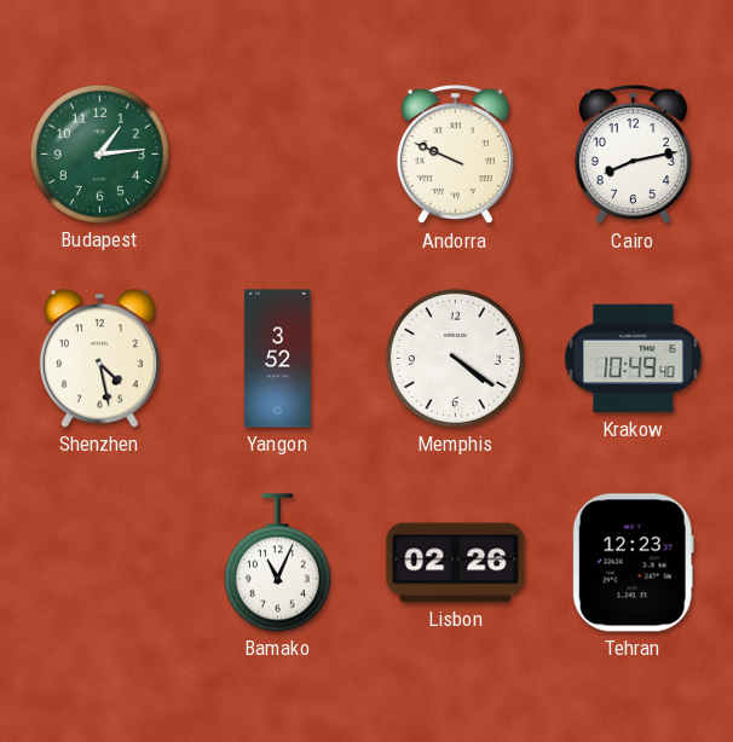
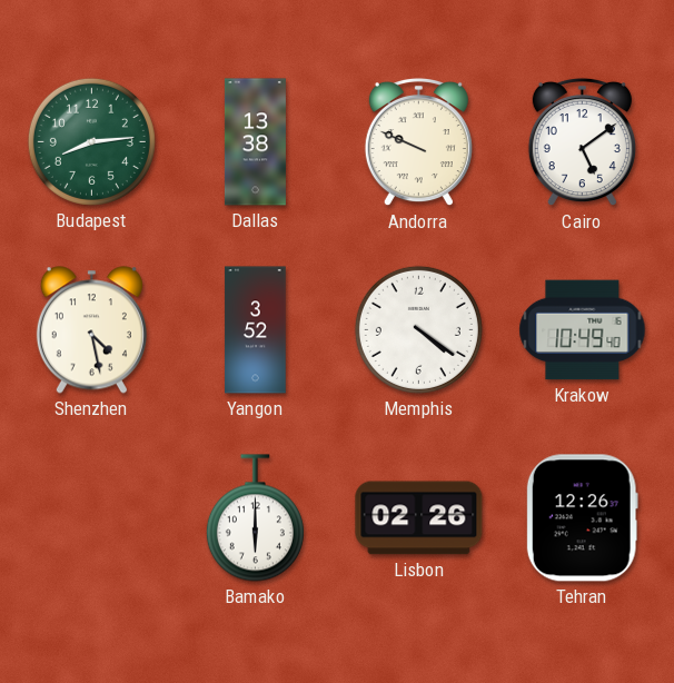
Budapest: 1:14 -> 8:14
Dallas: none -> 13:38
Cairo: 8:13 -> 5:09
Bamako: 11:04 -> 6:00
Tehran: 12:23 -> 12:26
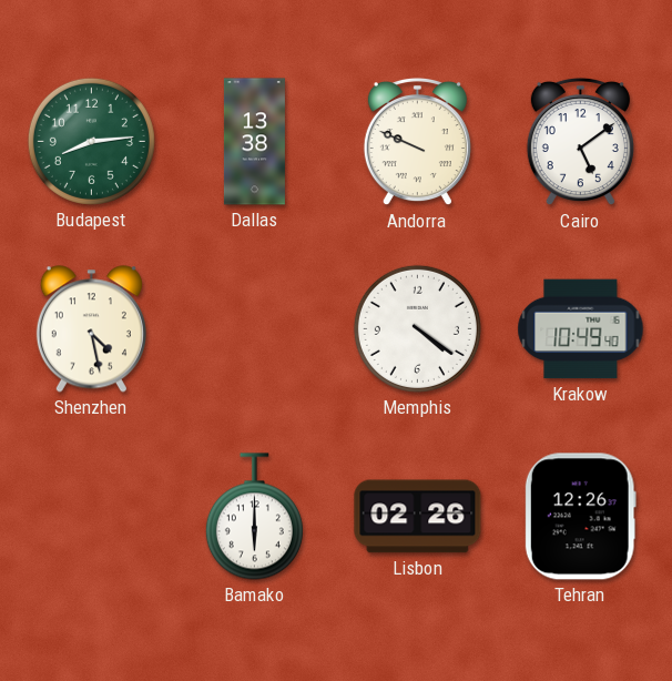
Yangon: 3:52 -> none
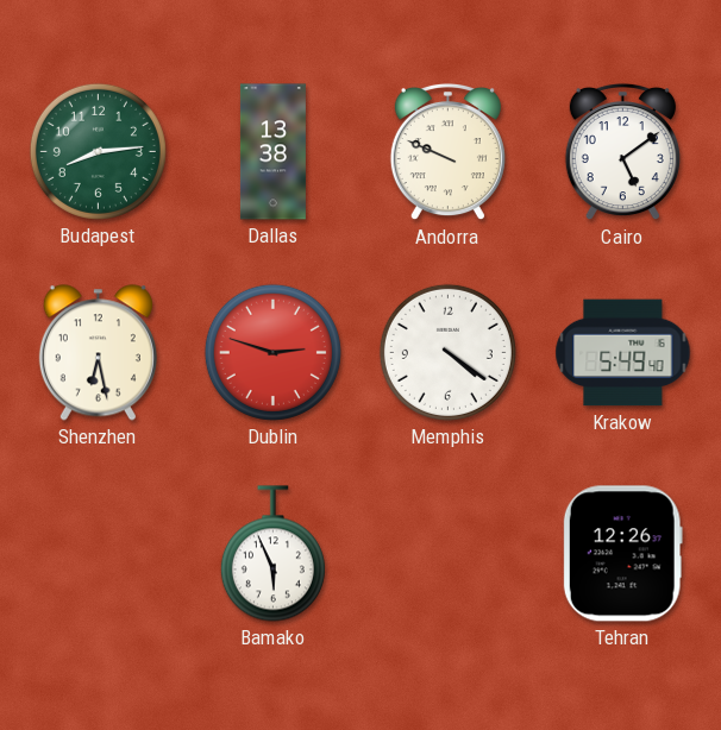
Shenzhen: 4:28 -> 6:28
Dublin: none -> 2:48
Krakow: 10:49 -> 5:49
Bamako: 6:00 -> 5:56
Lisbon: 02:26 -> none
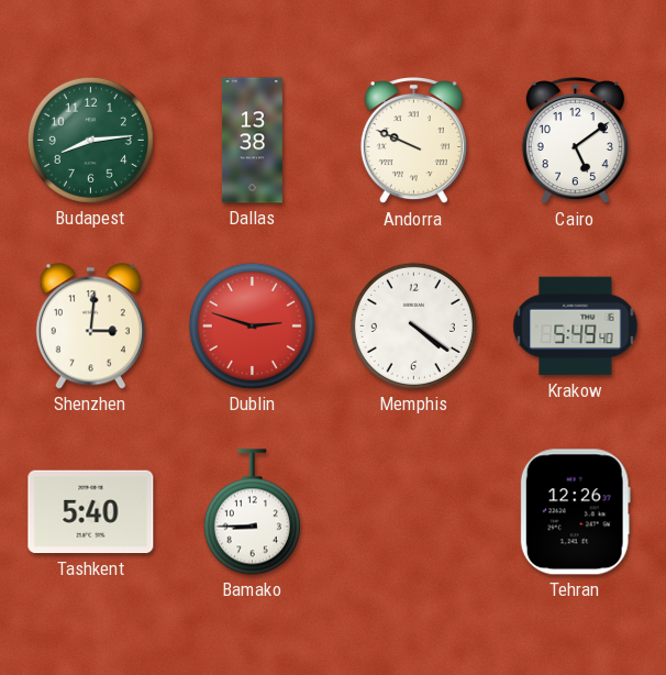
Shenzhen: 6:28 -> 3:01
Tashkent: none -> 5:40
Bamako: 5:56 -> 8:45
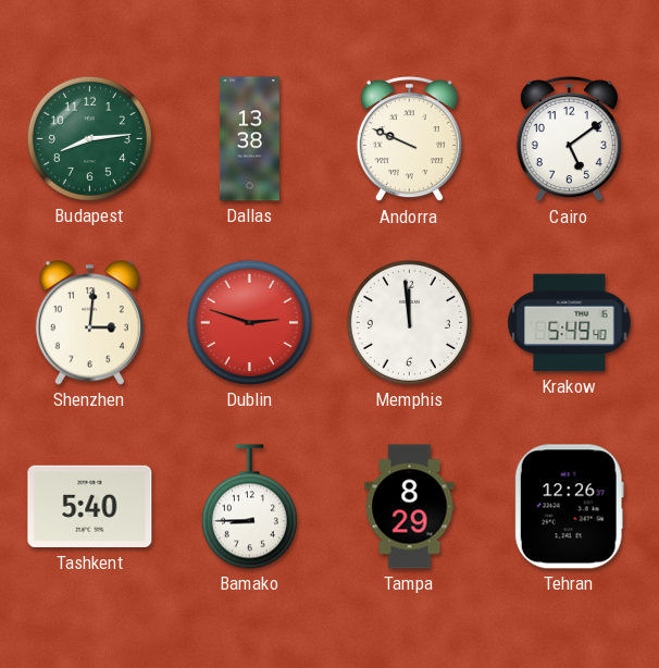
Memphis: 4:21 -> 11:59
Tampa: none -> 8:29
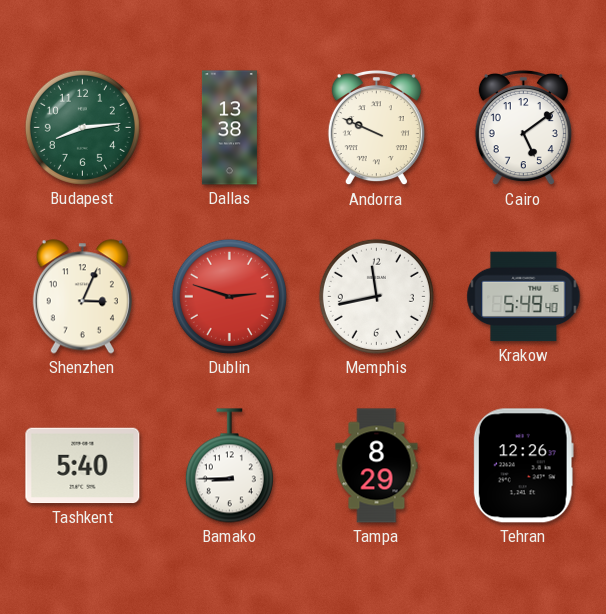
Shenzhen: 3:01 -> 3:04
Memphis: 11:59 -> 11:43
